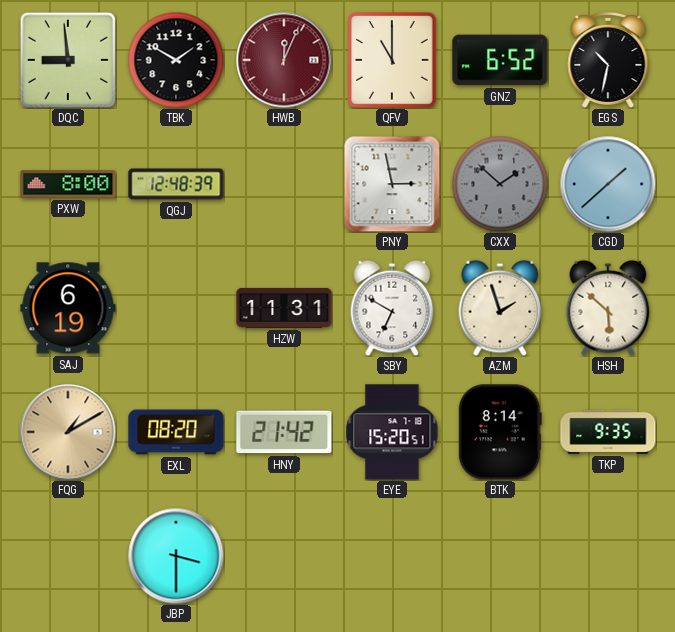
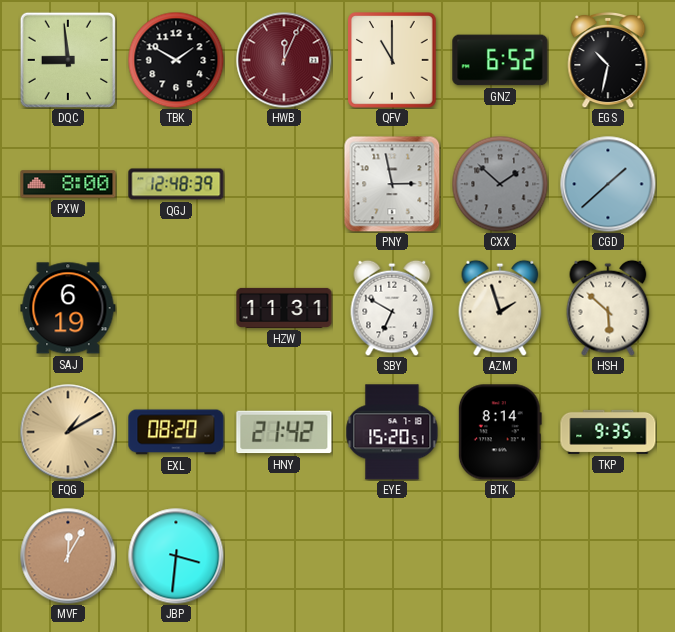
MVF: none -> 12:05
JBP: 3:30 -> 3:31
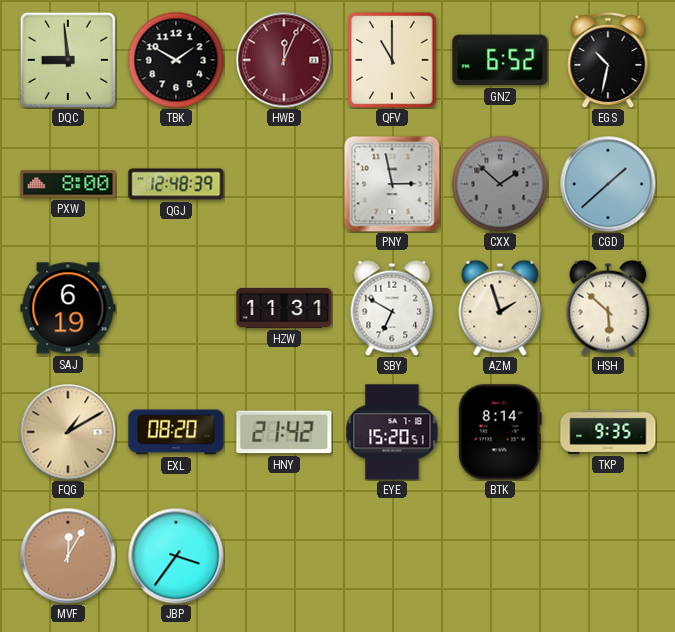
JBP: 3:31 -> 3:36
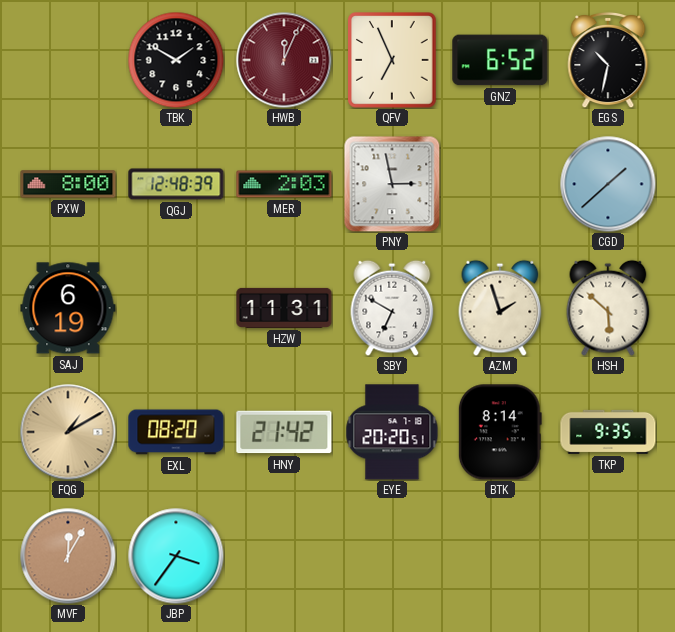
DQC: 8:59 -> none
QFV: 11:00 -> 6:56
MER: none -> 2:03
CXX: 1:52 -> none
EYE: 15:20 -> 20:20
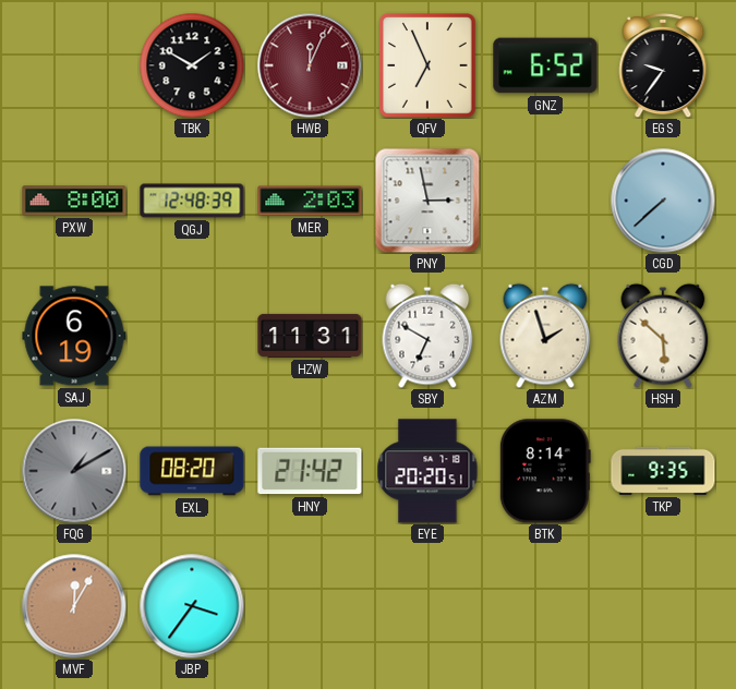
EGS: 10:32 -> 9:36
CGD: 1:38 -> 7:38
FQG dial: champagne -> grey
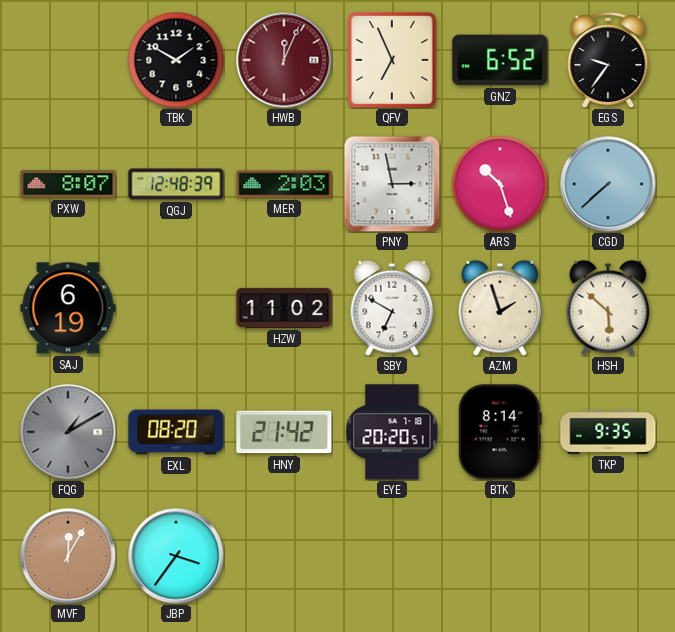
PXW: 8:00 -> 8:07
ARS: none -> 10:27
HZW: 11:31 -> 11:02
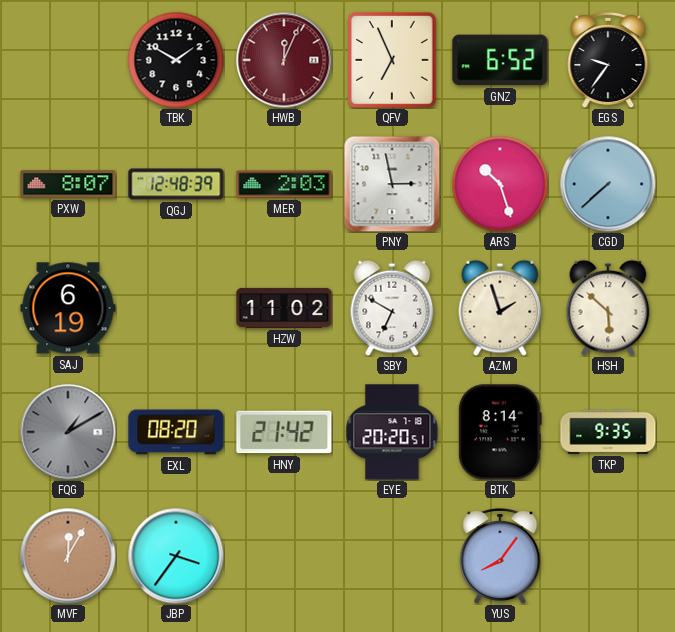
YUS: none -> 8:06
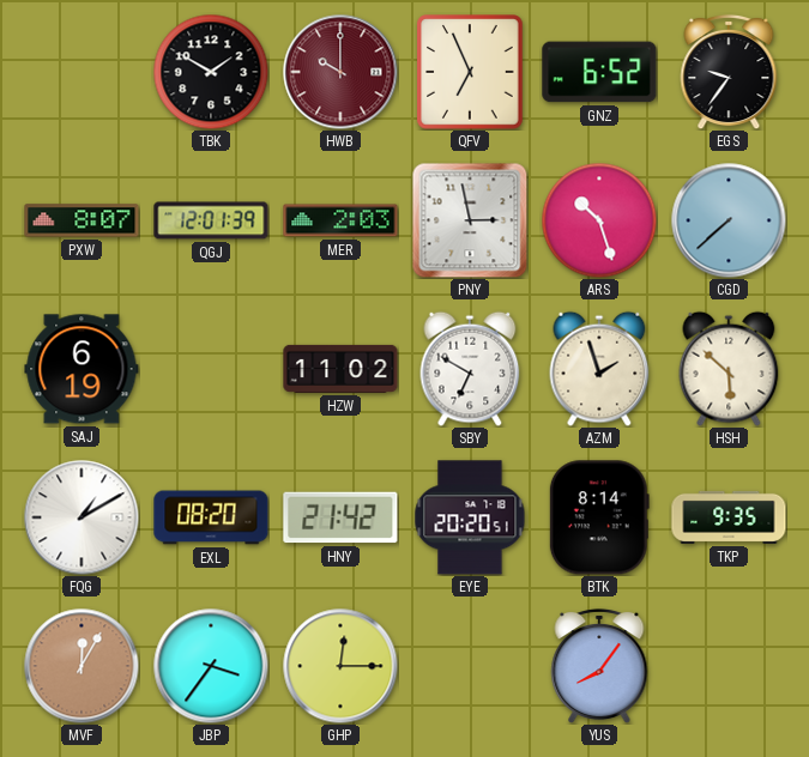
HWB: 12:04 -> 10:00
QGJ: 12:48 -> 12:01
FQG dial: grey -> white
GHP: none -> 12:15
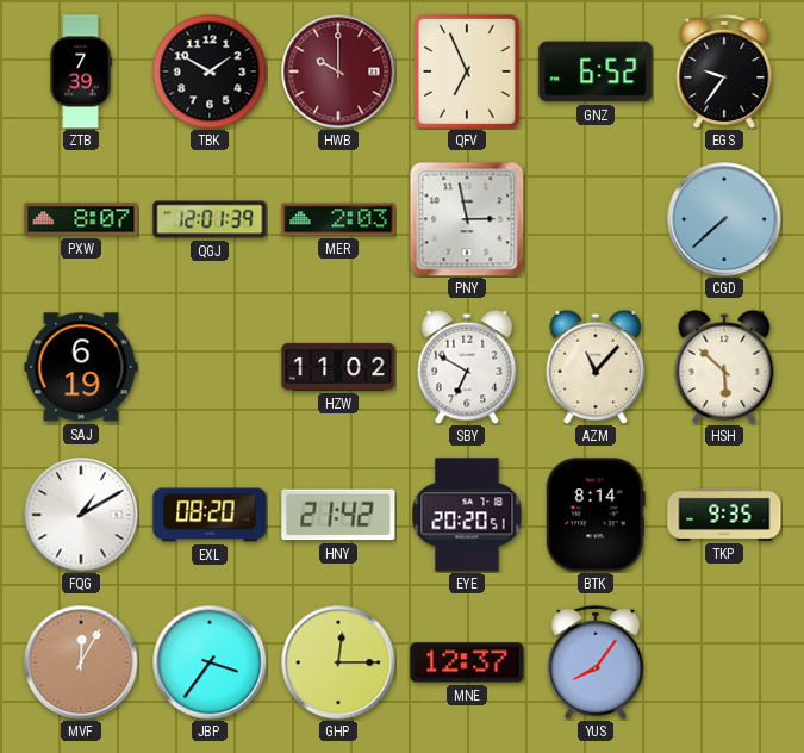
ZTB: none -> 7:39
ARS: 10:27 -> none
AZM: 1:57 -> 11:07
MNE: none -> 12:37
